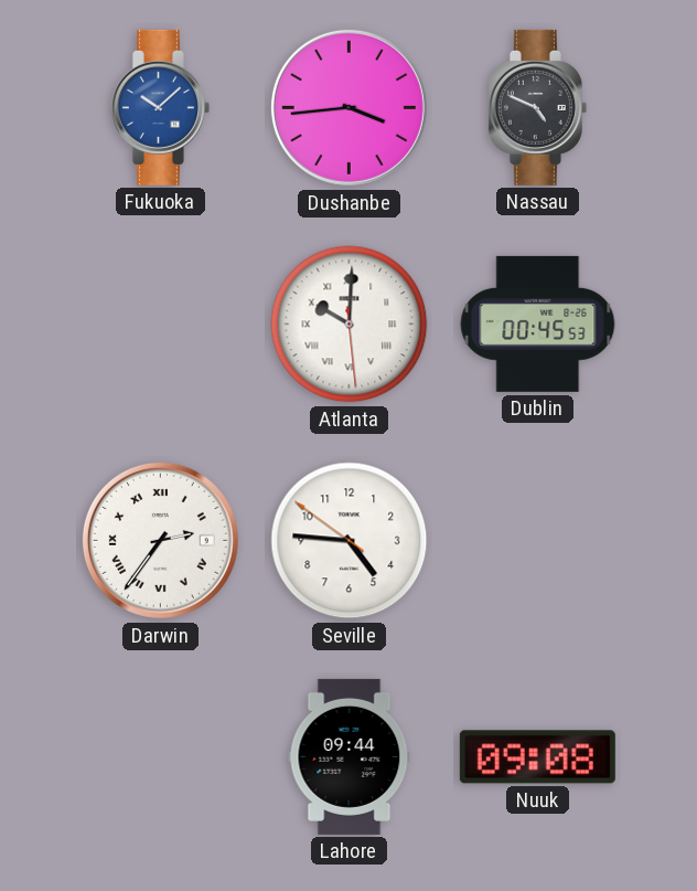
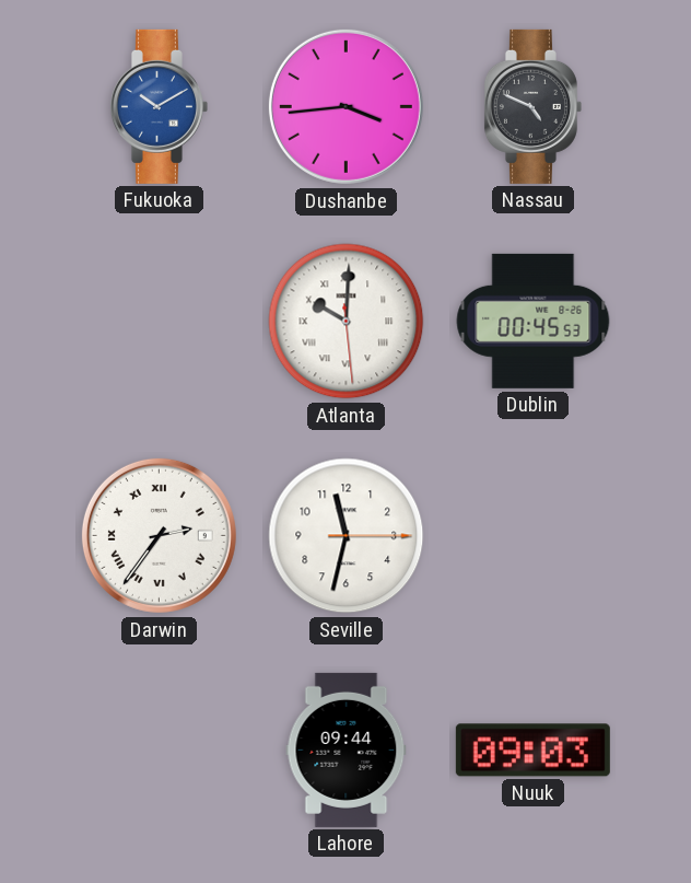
Fukuoka: 10:08 -> 10:10
Seville: 4:45 -> 11:32
Nuuk: 09:08 -> 09:03
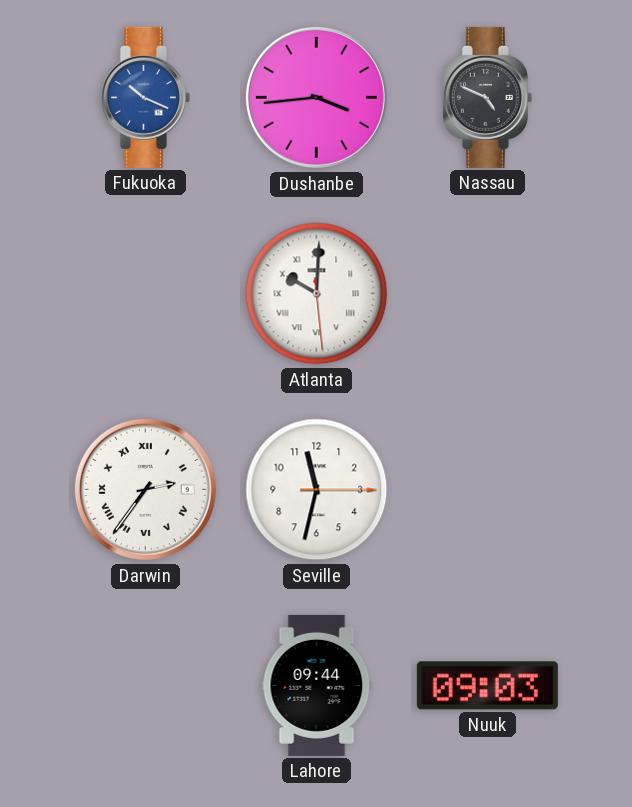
Fukuoka: 10:10 -> 10:19
Dublin: 00:45 -> none
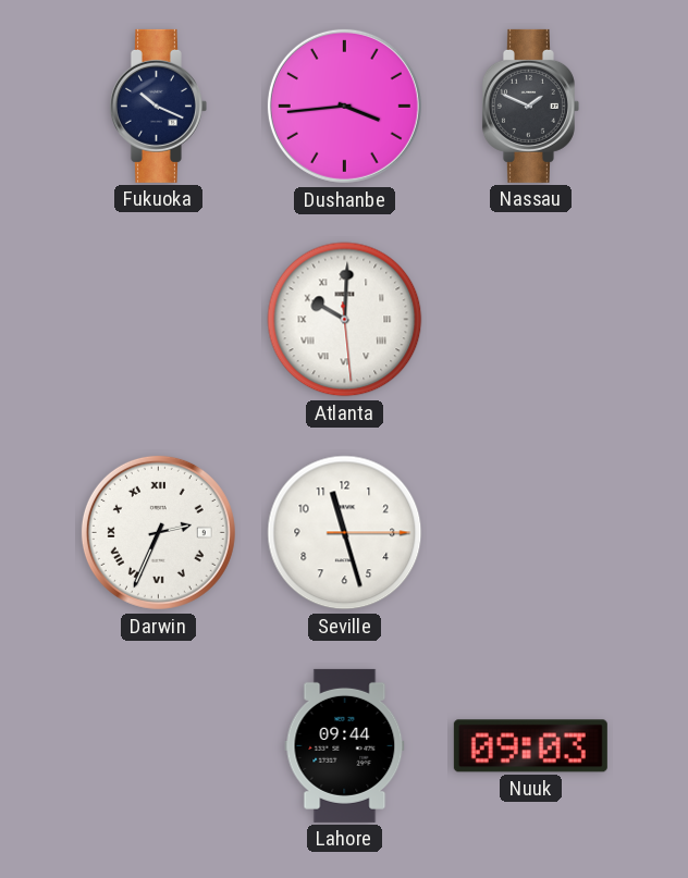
Fukuoka dial: blue -> navy
Nassau: 4:49 -> 1:49
Darwin: 2:36 -> 2:34
Seville: 11:32 -> 11:27
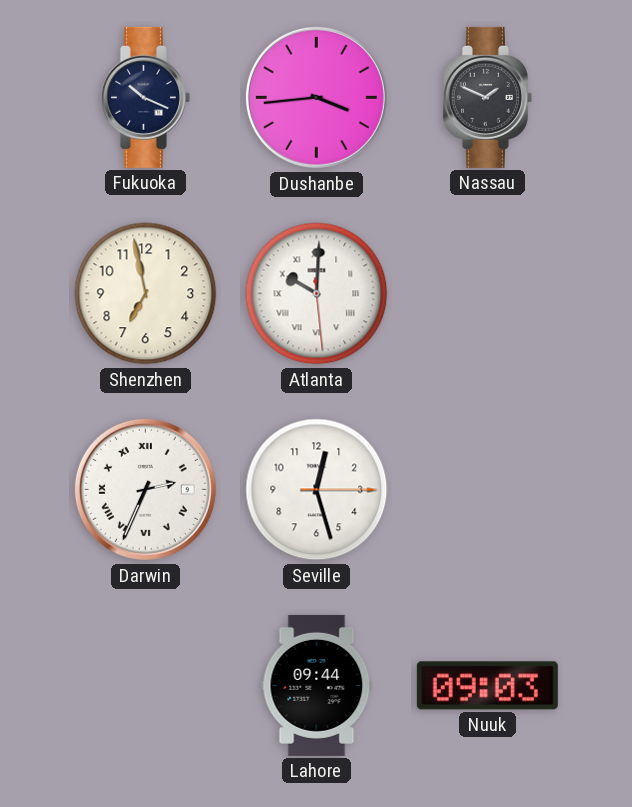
Shenzhen: none -> 6:58
Seville: 11:27 -> 12:27
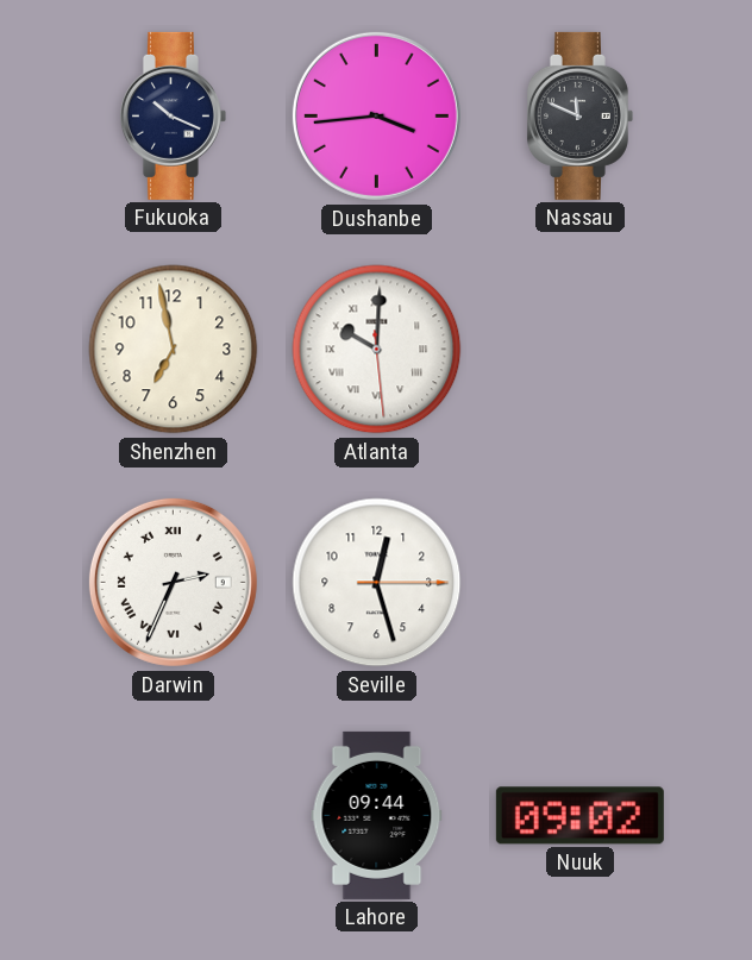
Nassau: 1:49 -> 11:49
Nuuk: 09:03 -> 09:02
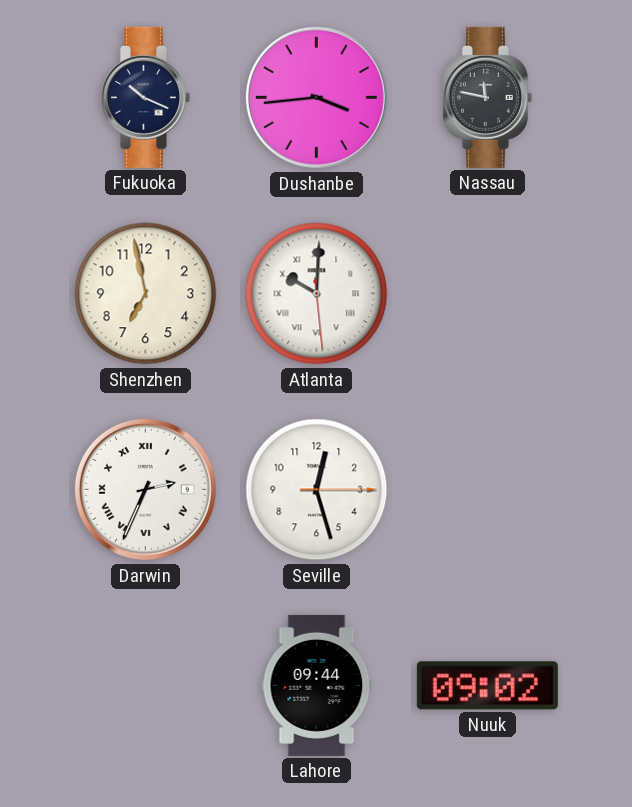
Nassau: 11:49 -> 11:47
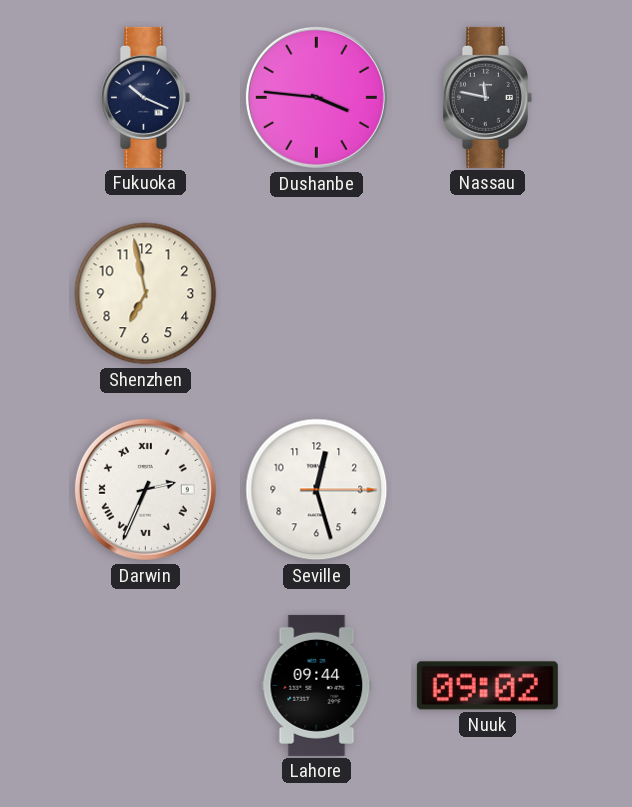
Dushanbe: 3:44 -> 3:46
Atlanta: 10:00 -> none
